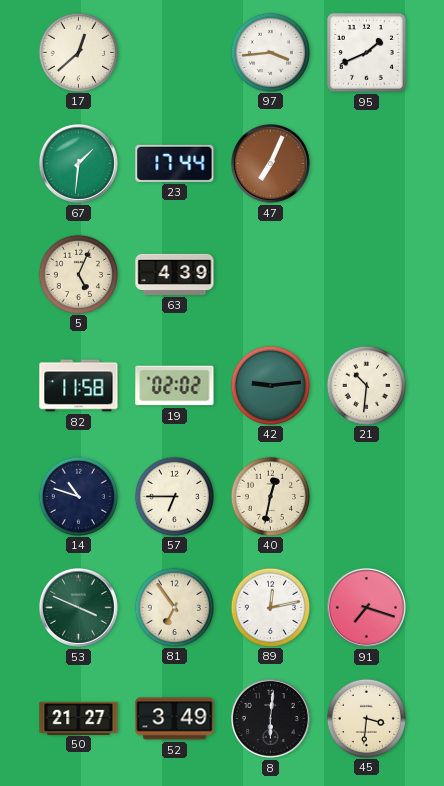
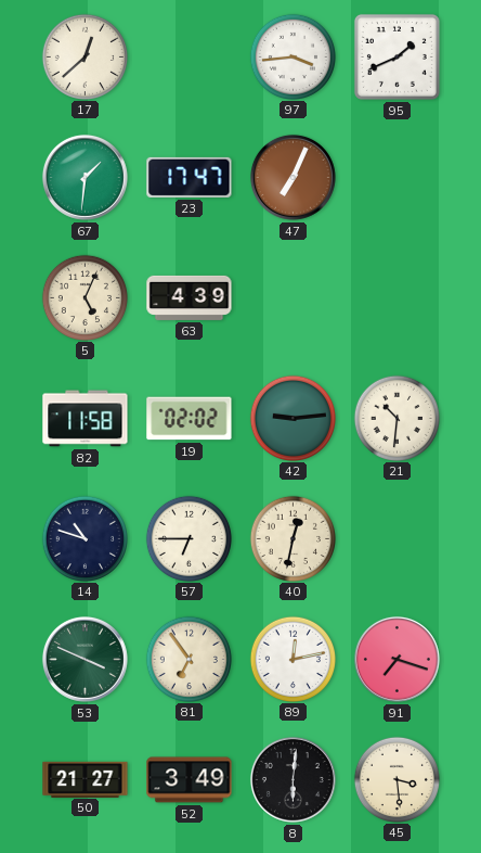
23: 17:44 -> 17:47
45: 3:31 -> 3:29
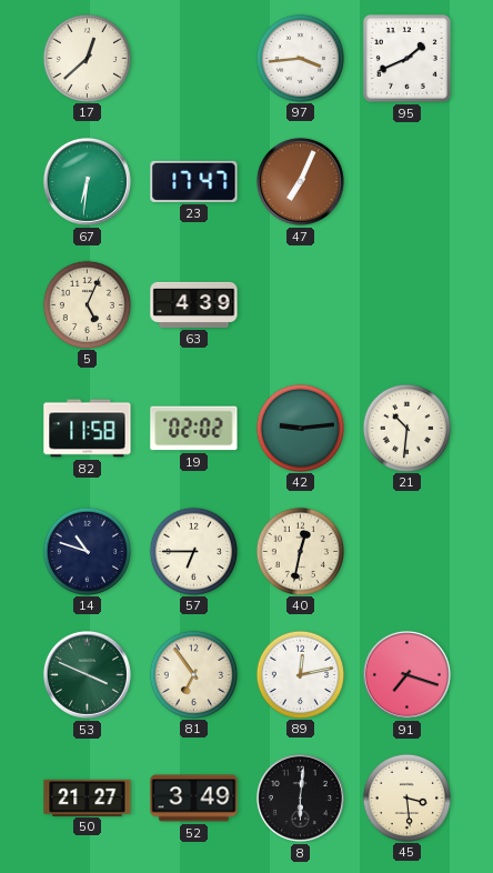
67: 1:31 -> 6:31
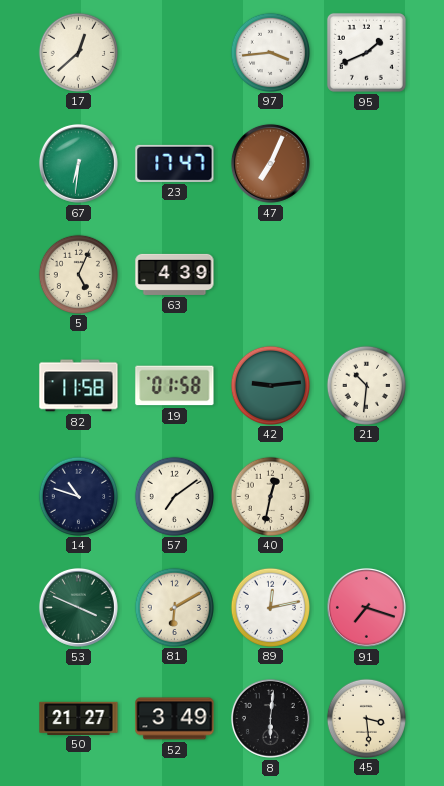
19: 02:02 -> 01:58
57: 6:45 -> 7:09
81: 6:54 -> 6:10
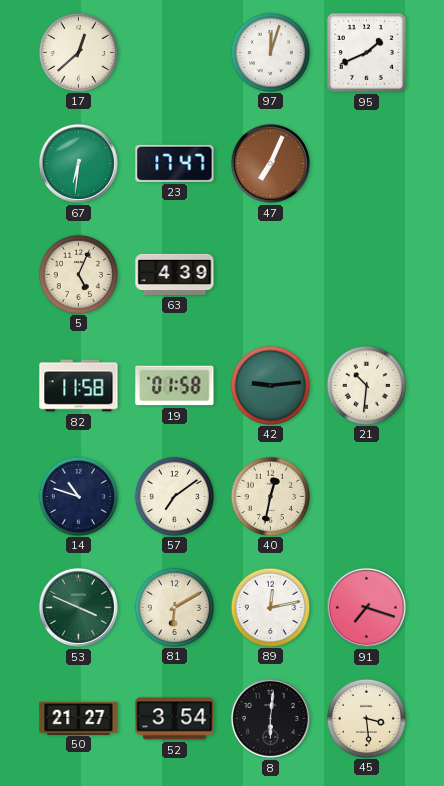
97: 3:44 -> 12:03
52: 3:49 -> 3:54
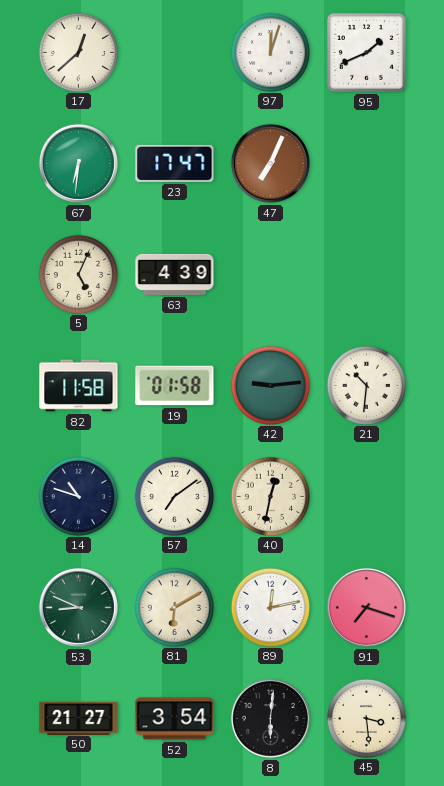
53: 3:49 -> 8:49
